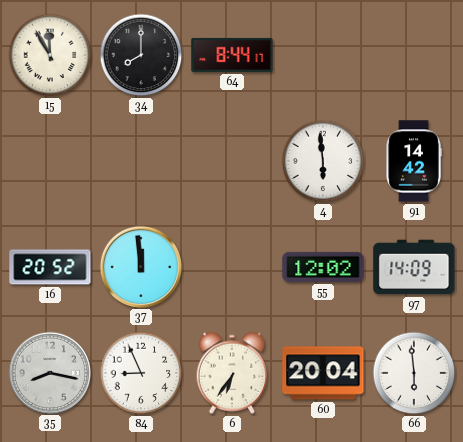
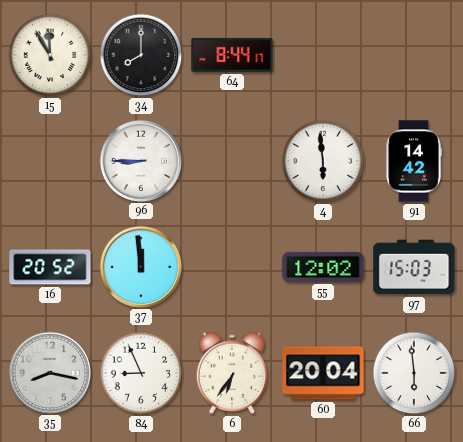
96: none -> 8:45
97: 14:09 -> 15:03
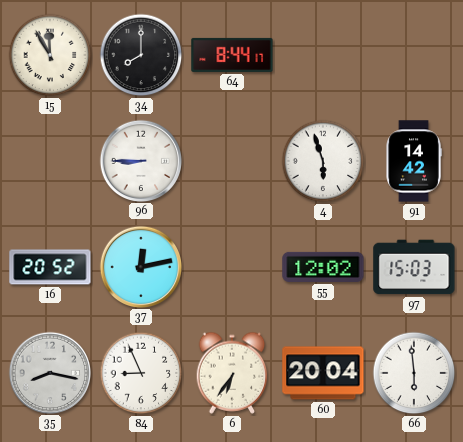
4: 5:59 -> 5:57
37: 11:59 -> 12:13
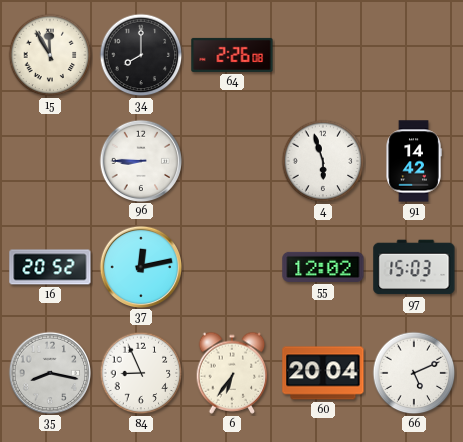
64: 8:44 -> 2:26
66: 5:59 -> 5:11
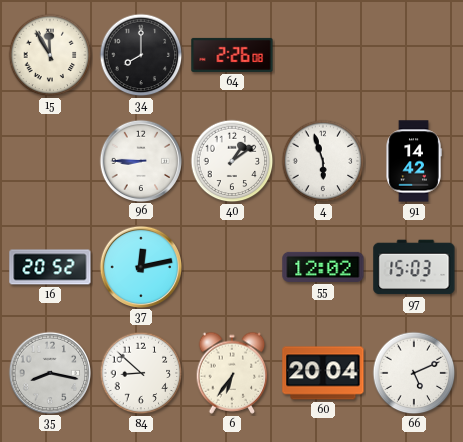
40: none -> 1:09
84: 8:56 -> 8:52
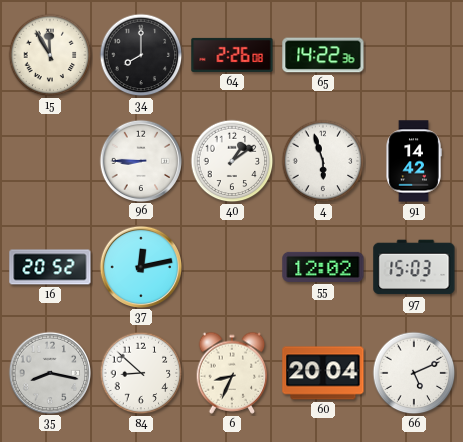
65: none -> 14:22
6: 6:36 -> 8:34
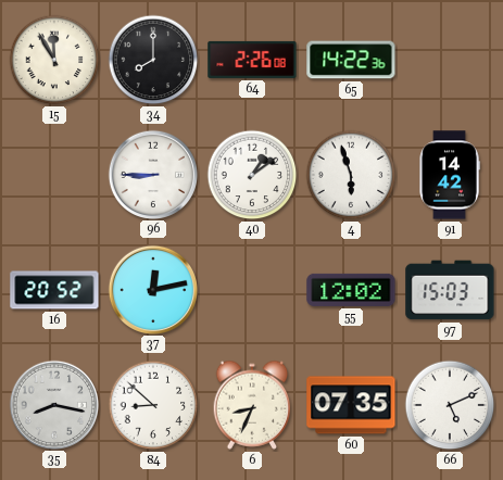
60: 20:04 -> 07:35
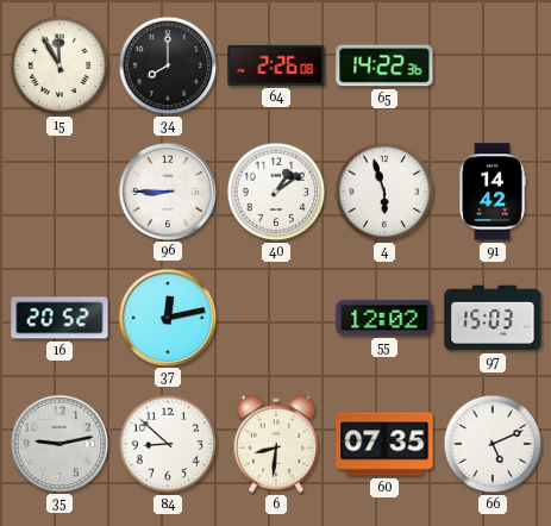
35: 8:17 -> 9:13
6: 8:34 -> 8:31
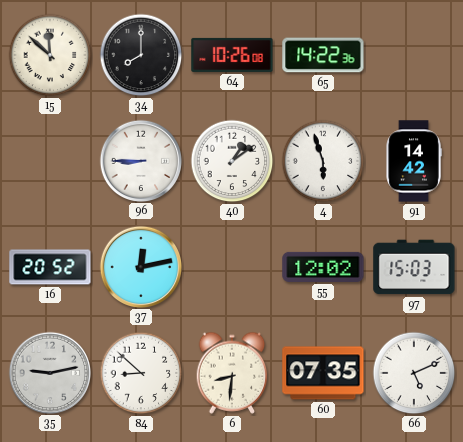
15: 11:55 -> 11:52
64: 2:26 -> 10:26
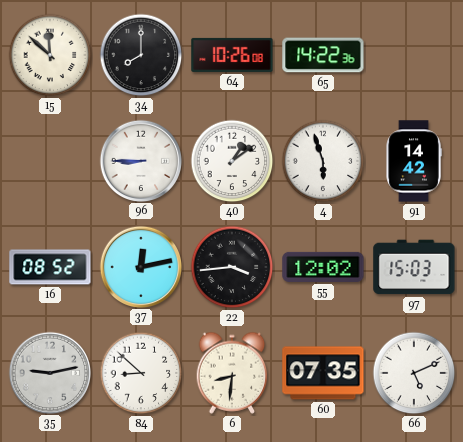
16: 20:52 -> 08:52
22: none -> 3:44
